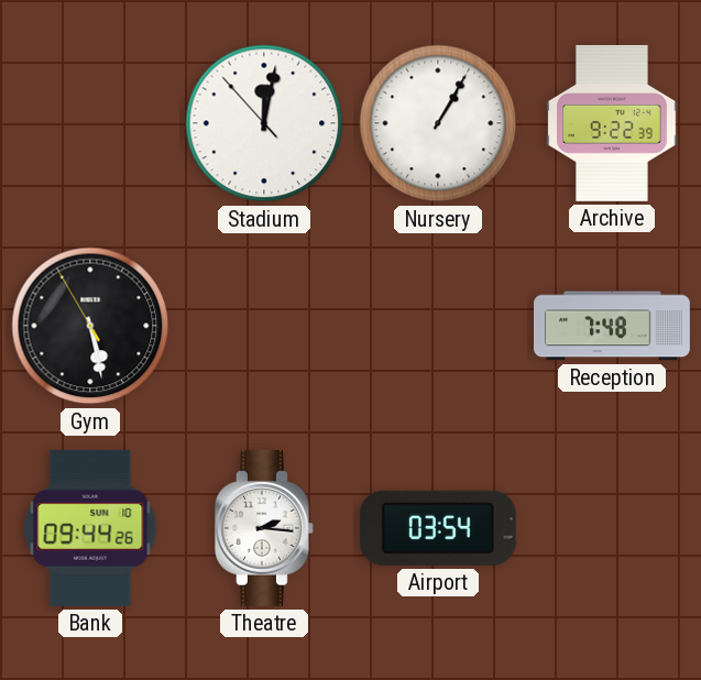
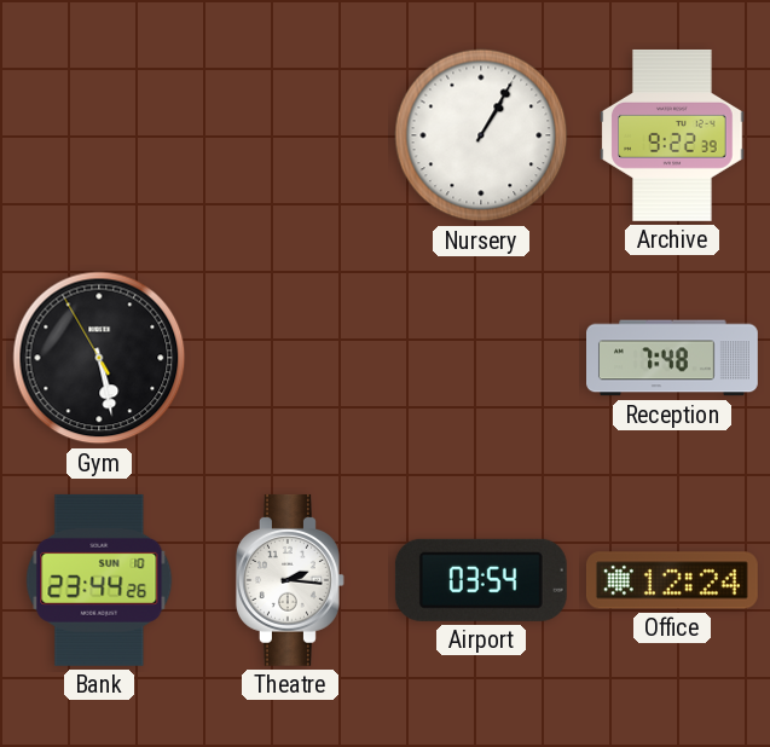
Stadium: 12:01 -> none
Bank: 09:44 -> 23:44
Office: none -> 12:24
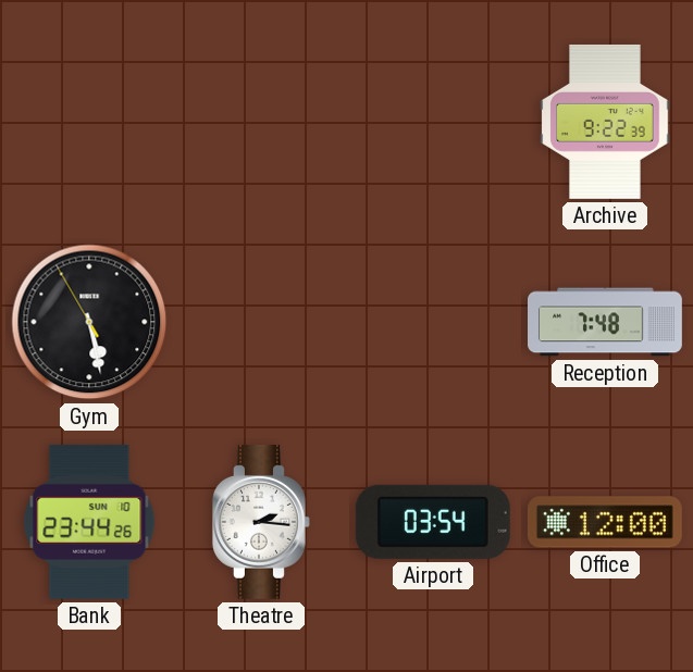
Nursery: 1:05 -> none
Office: 12:24 -> 12:00
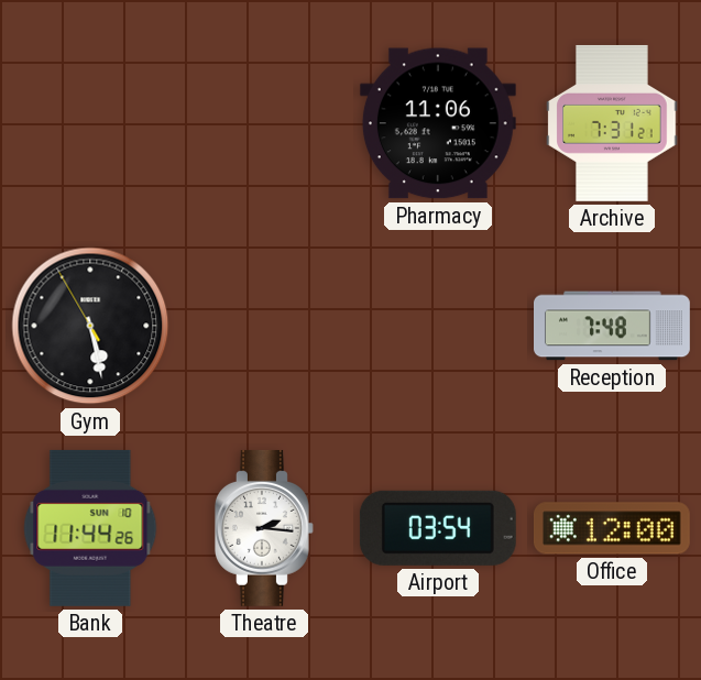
Pharmacy: none -> 11:06
Archive: 9:22 -> 7:31
Bank: 23:44 -> 11:44
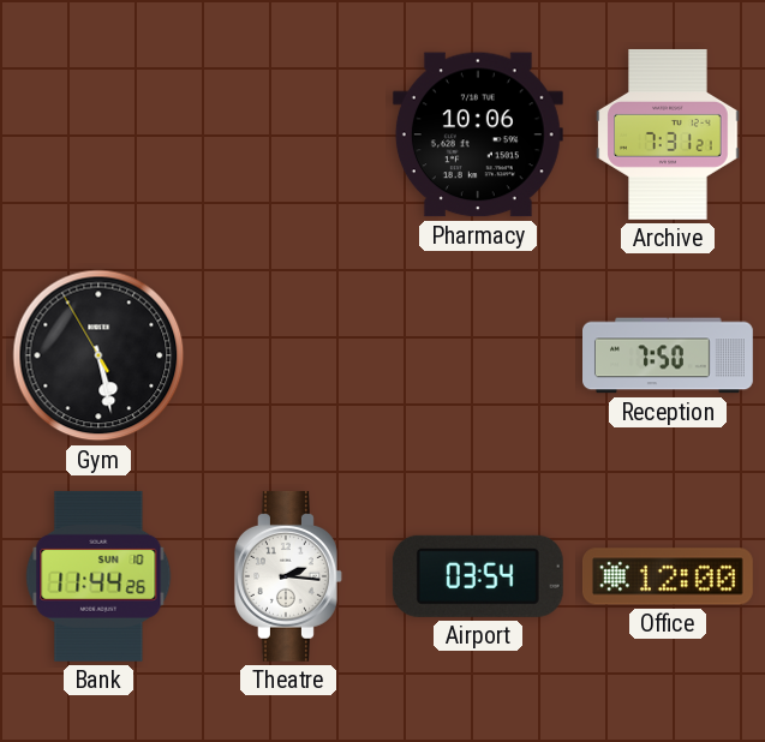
Pharmacy: 11:06 -> 10:06
Reception: 7:48 -> 7:50
